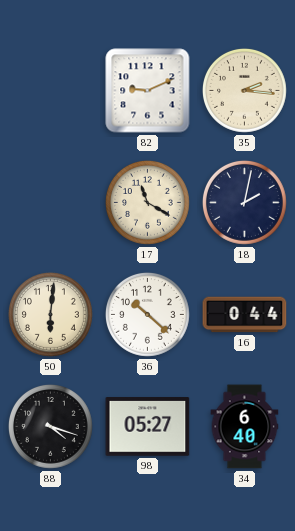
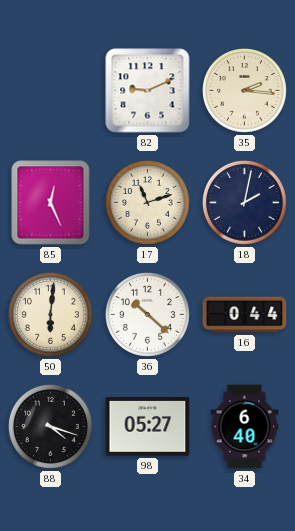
85: none -> 12:26
17: 11:20 -> 11:12
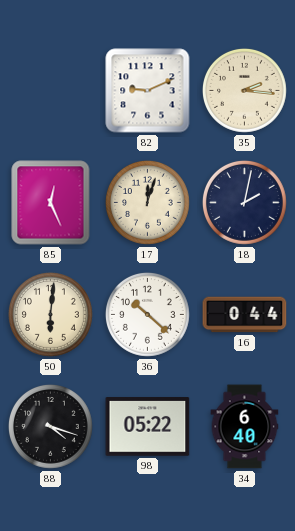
17: 11:12 -> 12:03
98: 05:27 -> 05:22
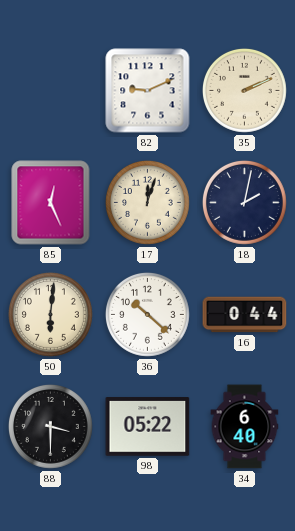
35: 2:16 -> 2:11
88: 4:18 -> 3:30
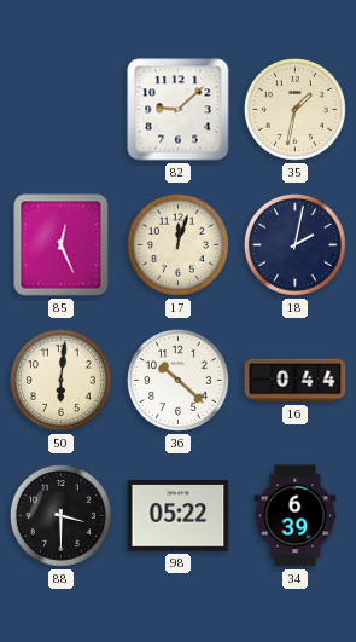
82: 9:11 -> 9:08
35: 2:11 -> 1:32
34: 6:40 -> 6:39
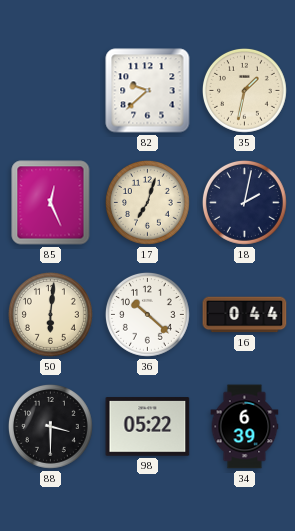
82: 9:08 -> 9:38
17: 12:03 -> 7:03
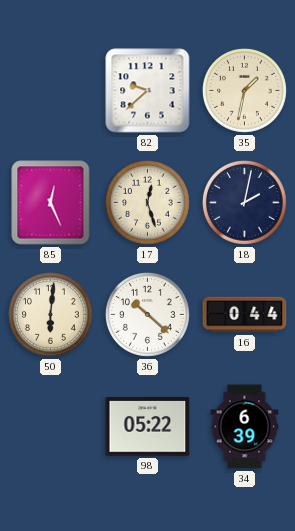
17: 7:03 -> 12:27
88: 3:30 -> none
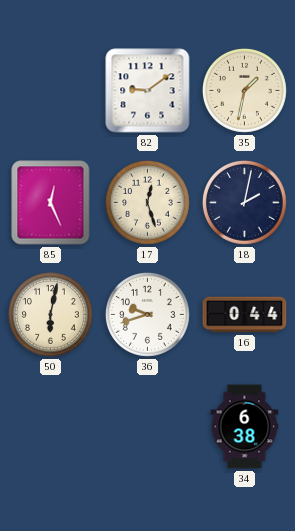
82: 9:38 -> 9:09
50: 6:01 -> 6:02
36: 10:22 -> 9:42
98: 05:22 -> none
34: 6:39 -> 6:38
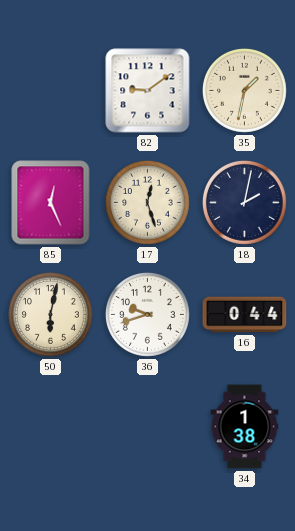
34: 6:38 -> 1:38
